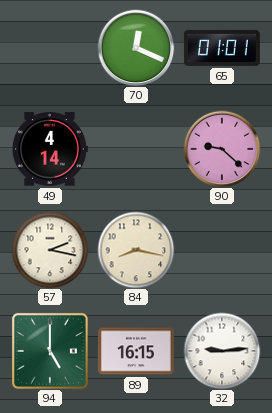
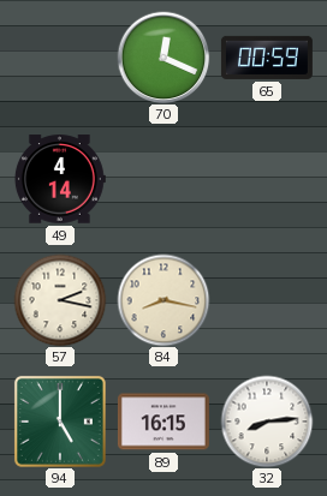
65: 01:01 -> 00:59
90: 9:22 -> none
32: 9:14 -> 8:14
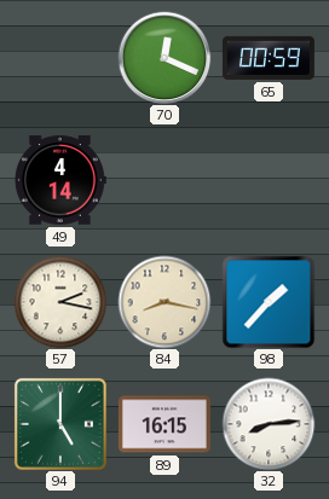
98: none -> 1:37
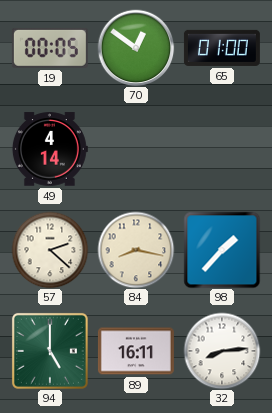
19: none -> 00:05
70: 12:19 -> 12:51
65: 00:59 -> 01:00
57: 2:17 -> 2:22
89: 16:15 -> 16:11
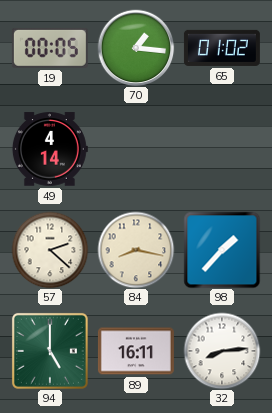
70: 12:51 -> 1:16
65: 01:00 -> 01:02
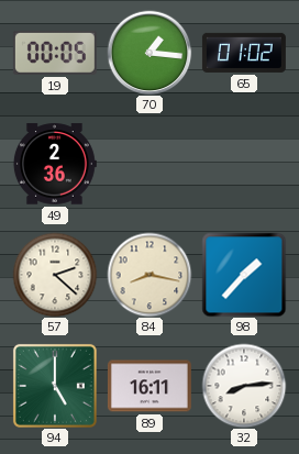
49: 4:14 -> 2:36
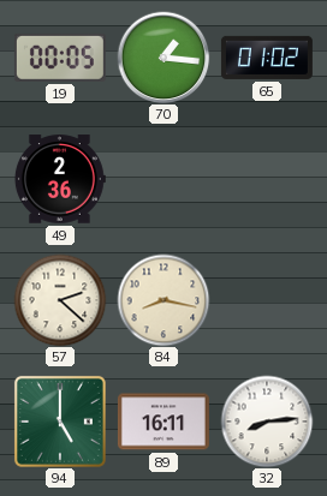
98: 1:37 -> none
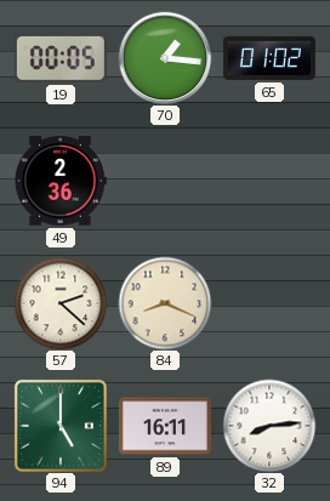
84: 8:17 -> 8:19
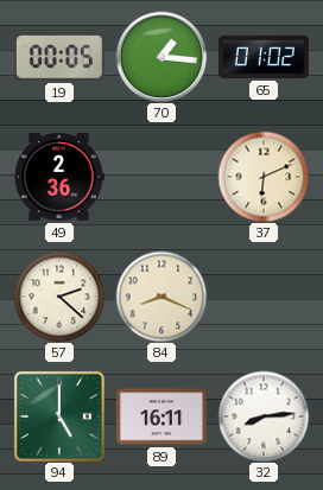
37: none -> 6:11
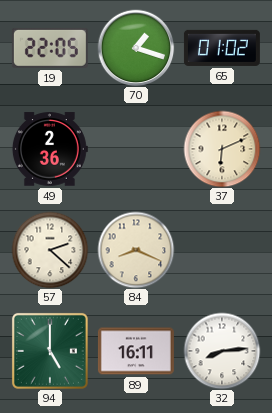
19: 00:05 -> 22:05
70: 1:16 -> 1:18
